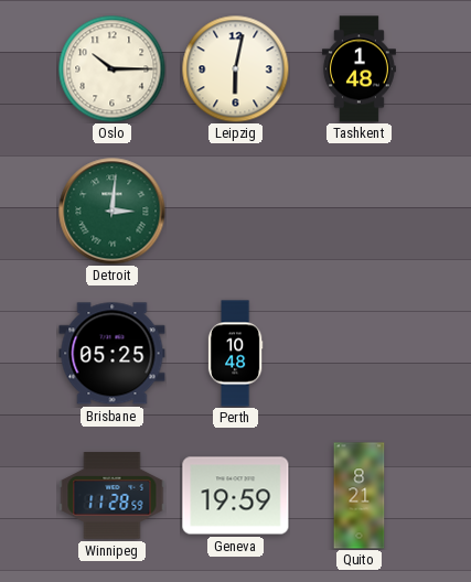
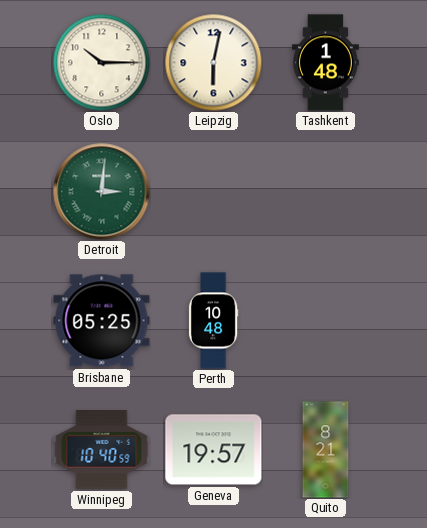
Winnipeg: 11:28 -> 10:40
Geneva: 19:59 -> 19:57
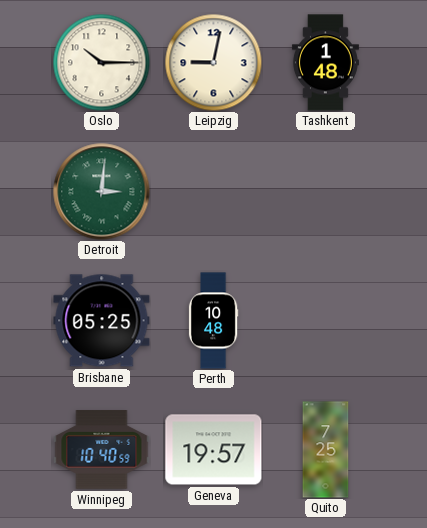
Leipzig: 6:02 -> 9:02
Quito: 8:21 -> 7:25
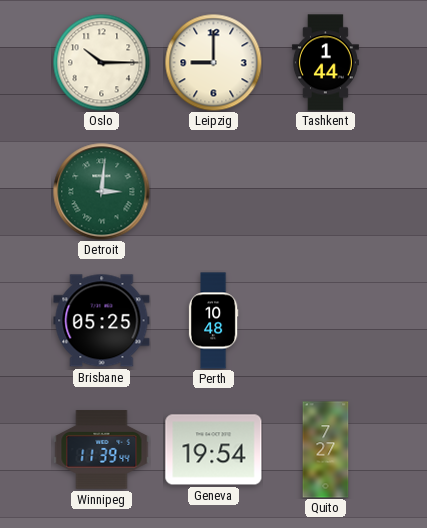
Leipzig: 9:02 -> 9:00
Tashkent: 1:48 -> 1:44
Winnipeg: 10:40 -> 11:39
Geneva: 19:57 -> 19:54
Quito: 7:25 -> 7:27
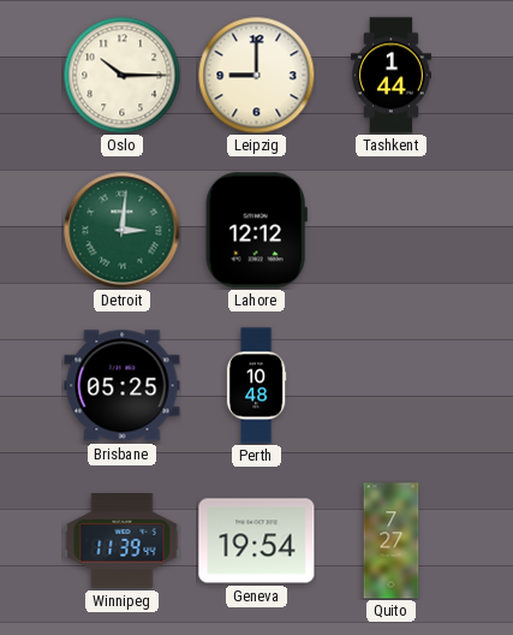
Lahore: none -> 12:12
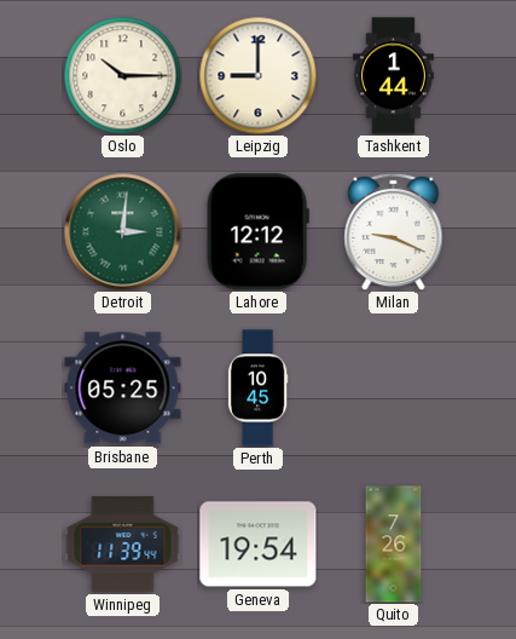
Milan: none -> 9:19
Perth: 10:48 -> 10:45
Quito: 7:27 -> 7:26
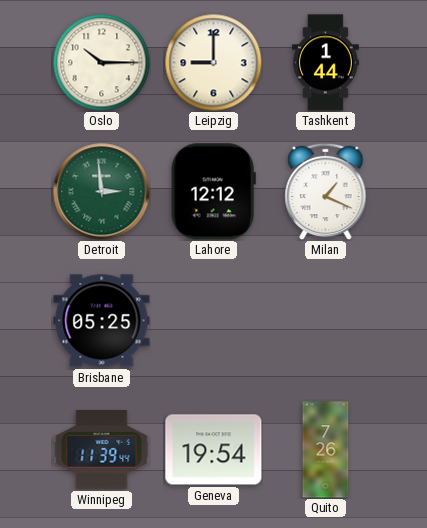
Detroit: 3:01 -> 2:59
Milan: 9:19 -> 1:19
Perth: 10:45 -> none
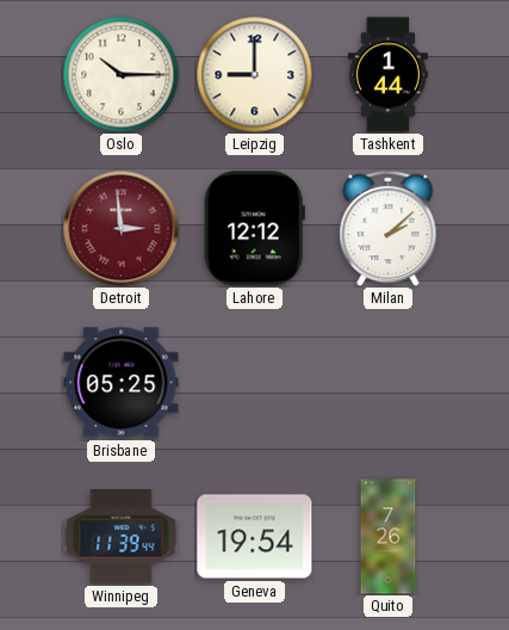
Detroit dial: green -> burgundy
Milan: 1:19 -> 2:08
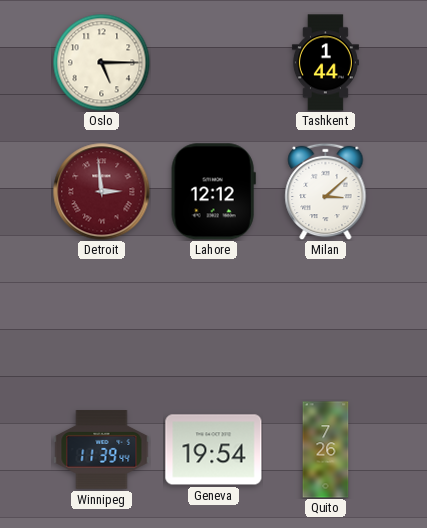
Oslo: 10:15 -> 5:15
Leipzig: 9:00 -> none
Milan: 2:08 -> 3:08
Brisbane: 05:25 -> none
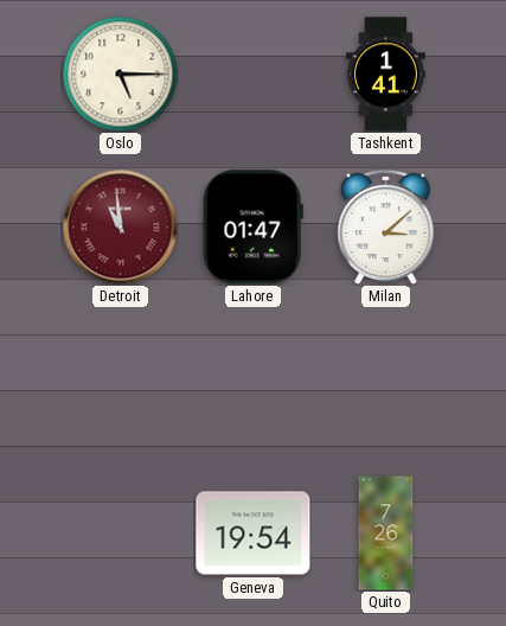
Tashkent: 1:44 -> 1:41
Detroit: 2:59 -> 10:59
Lahore: 12:12 -> 01:47
Winnipeg: 11:39 -> none
